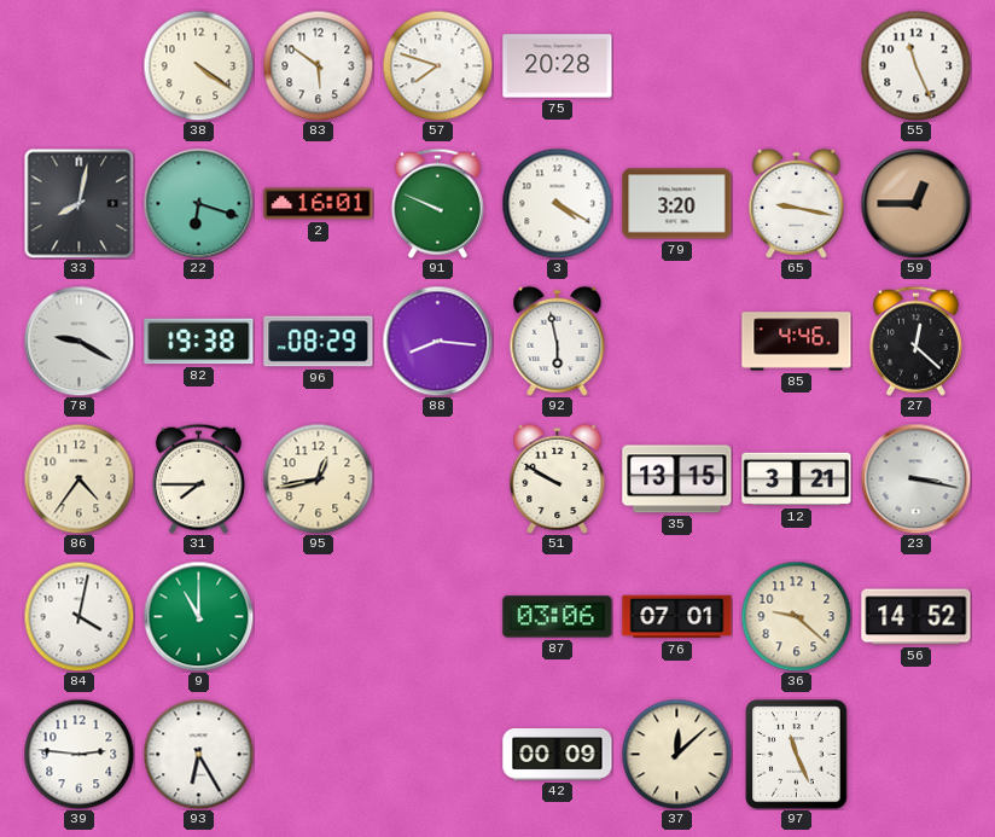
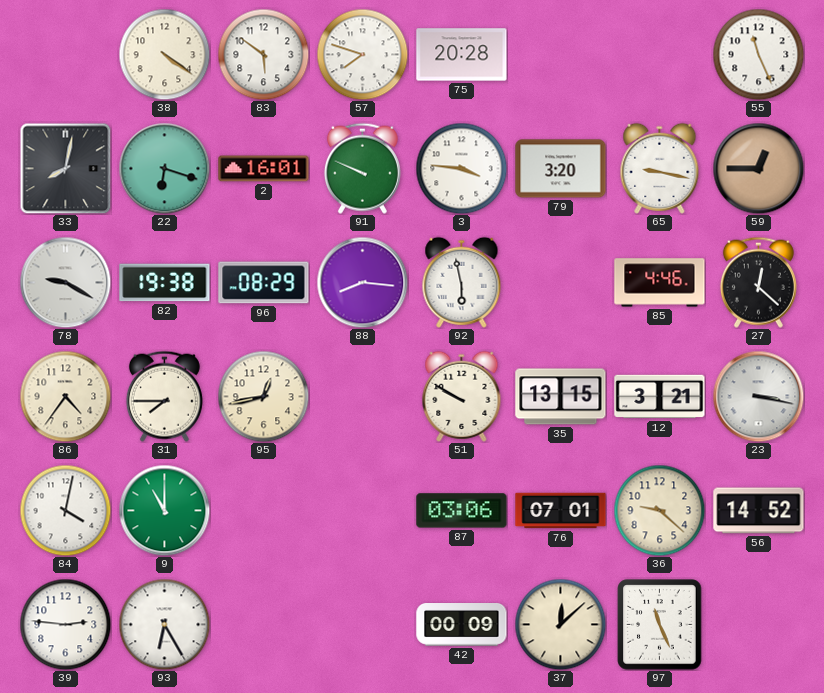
3: 4:20 -> 3:46
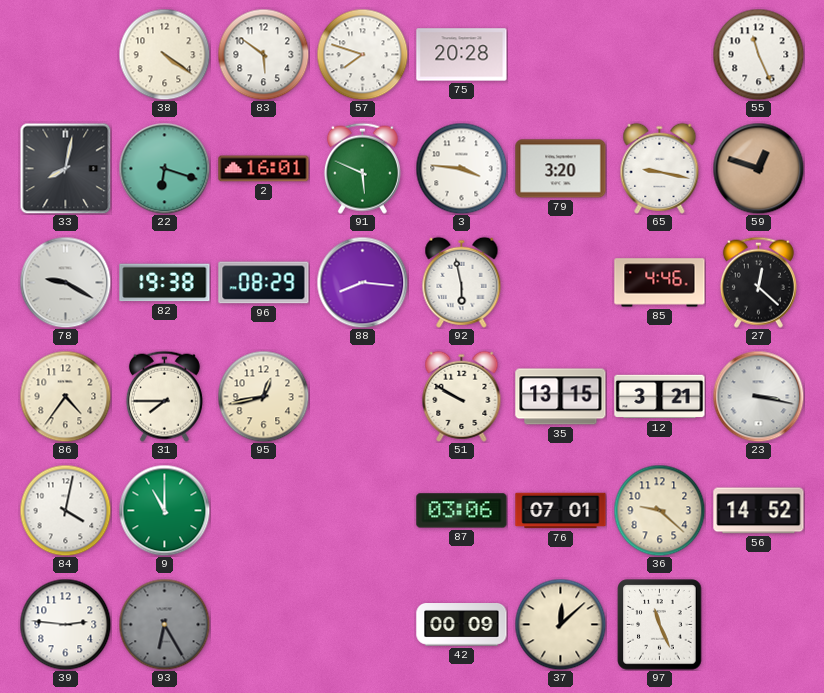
91: 9:49 -> 5:49
59: 12:45 -> 12:48
93 dial: white -> grey
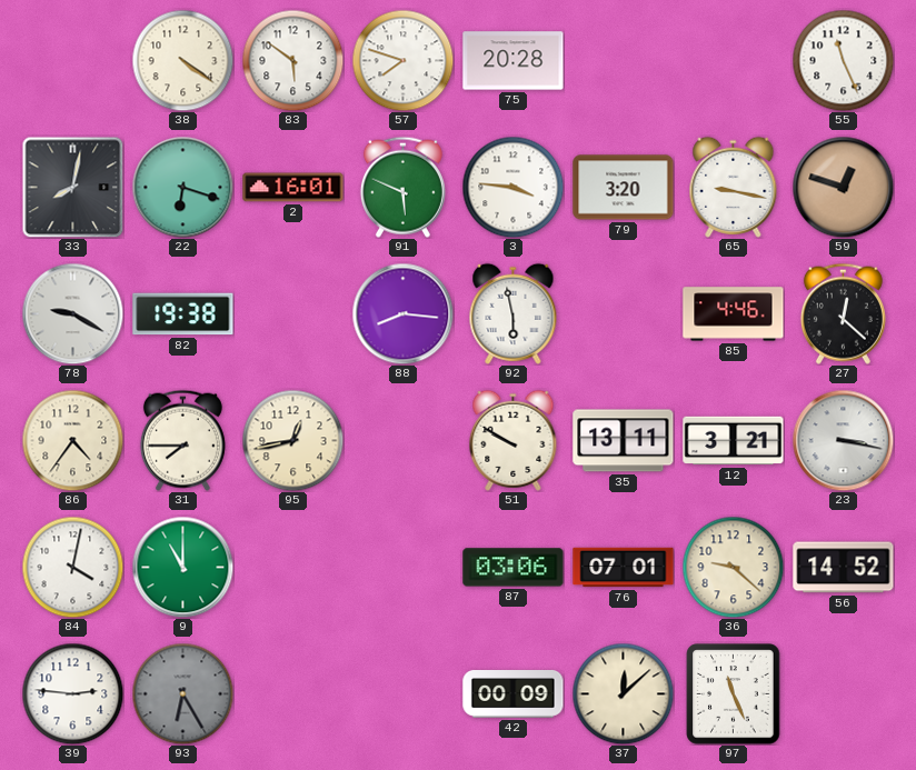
96: 08:29 -> none
35: 13:15 -> 13:11
